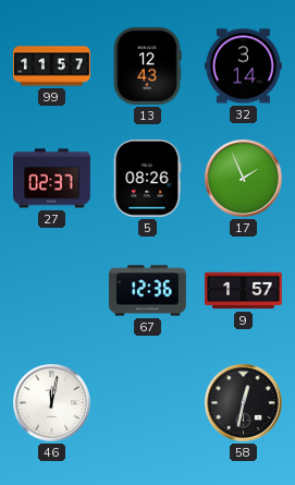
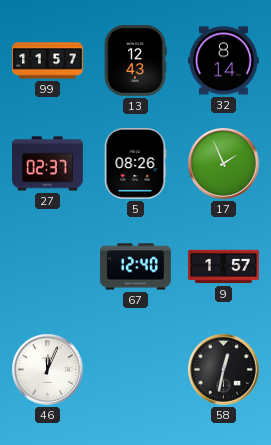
32: 3:14 -> 8:14
67: 12:36 -> 12:40
46: 12:02 -> 12:04
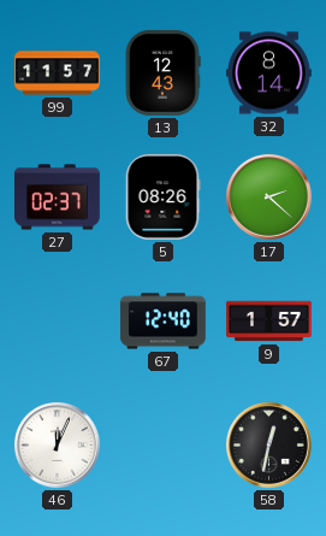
17: 1:56 -> 2:22
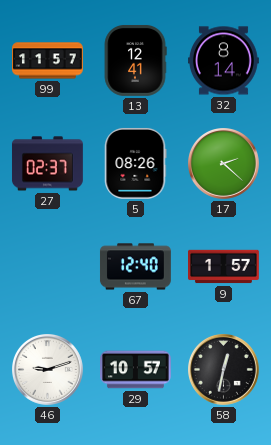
13: 12:43 -> 12:41
46: 12:04 -> 9:12
29: none -> 10:57
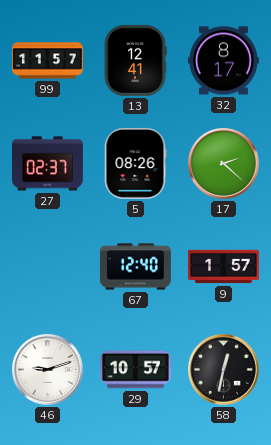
32: 8:14 -> 8:17
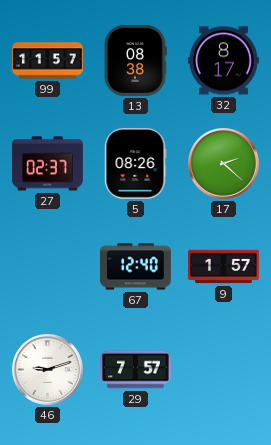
13: 12:41 -> 08:38
29: 10:57 -> 7:57
58: 12:32 -> none
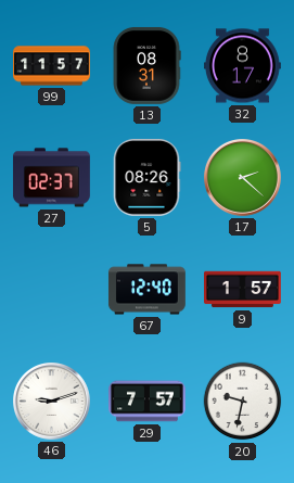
13: 08:38 -> 08:31
20: none -> 9:32
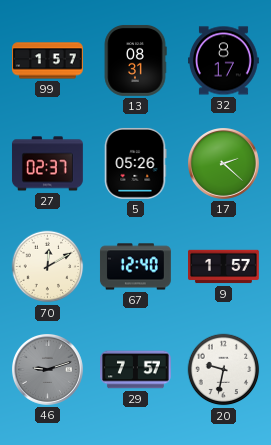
99: 11:57 -> 1:57
5: 08:26 -> 05:26
70: none -> 12:10
46 dial: white -> grey
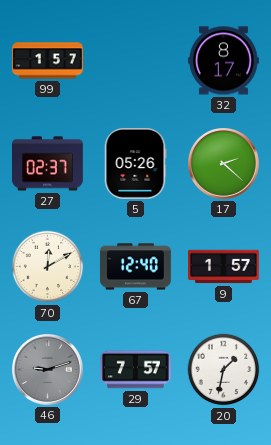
13: 08:31 -> none
20: 9:32 -> 1:32
